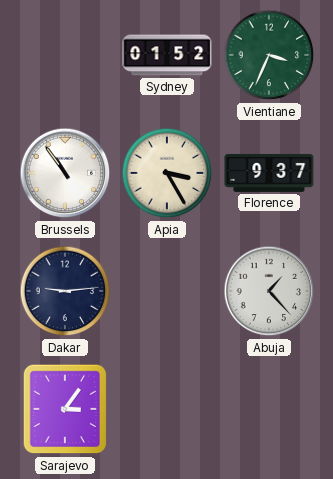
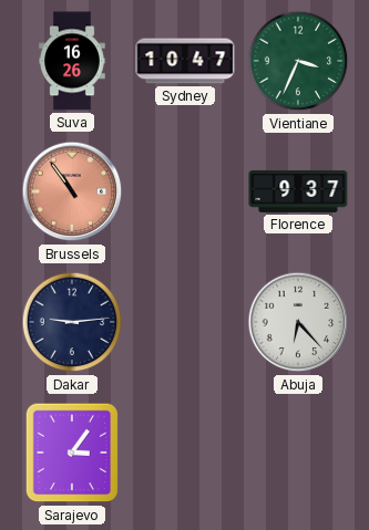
Suva: none -> 16:26
Sydney: 01:52 -> 10:47
Brussels dial: white -> salmon
Apia: 3:25 -> none
Abuja: 1:23 -> 6:23
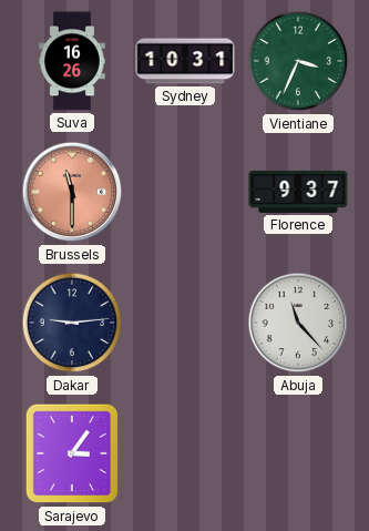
Sydney: 10:47 -> 10:31
Brussels: 10:54 -> 11:30
Abuja: 6:23 -> 11:23
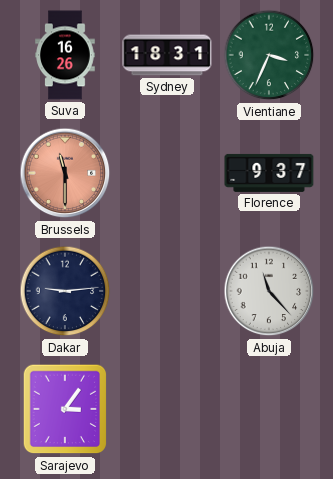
Sydney: 10:31 -> 18:31
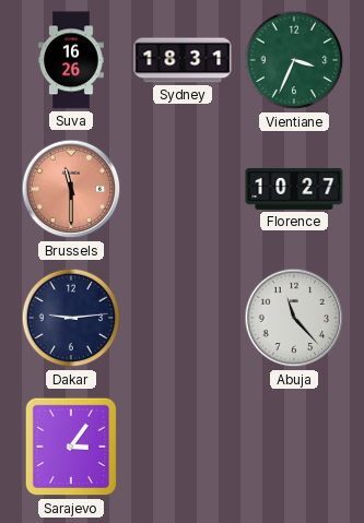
Florence: 9:37 -> 10:27
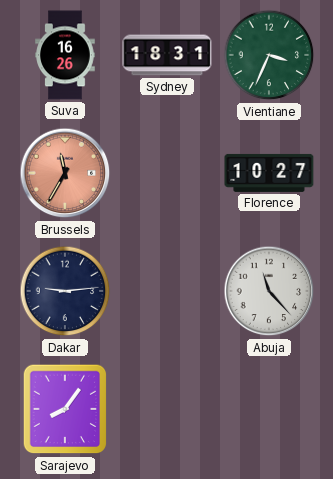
Brussels: 11:30 -> 11:35
Sarajevo: 3:06 -> 8:06
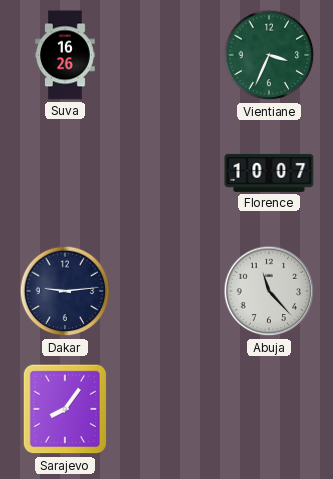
Sydney: 18:31 -> none
Brussels: 11:35 -> none
Florence: 10:27 -> 10:07
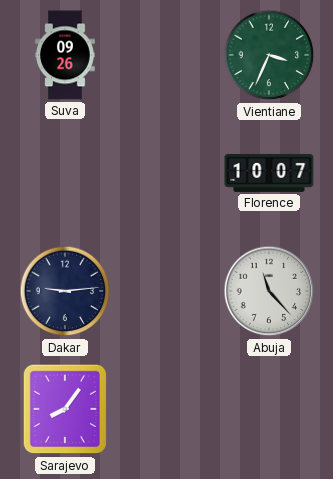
Suva: 16:26 -> 09:26
